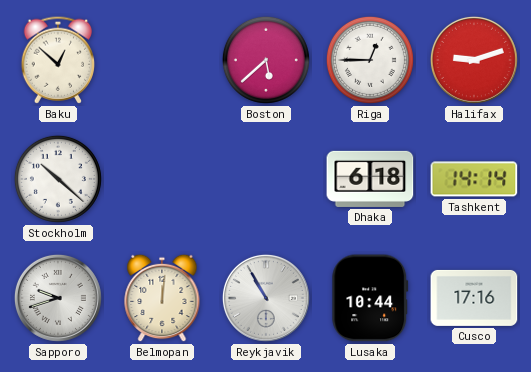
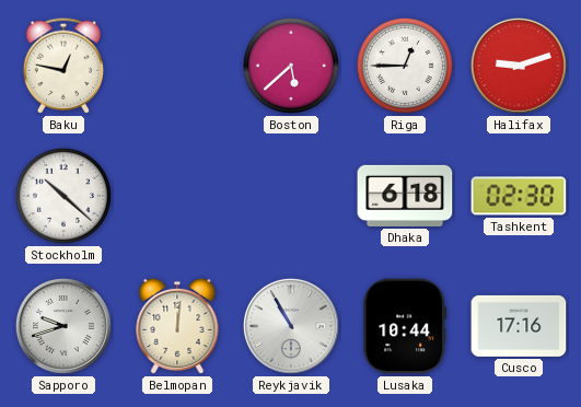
Baku: 12:52 -> 12:47
Tashkent: 14:14 -> 02:30
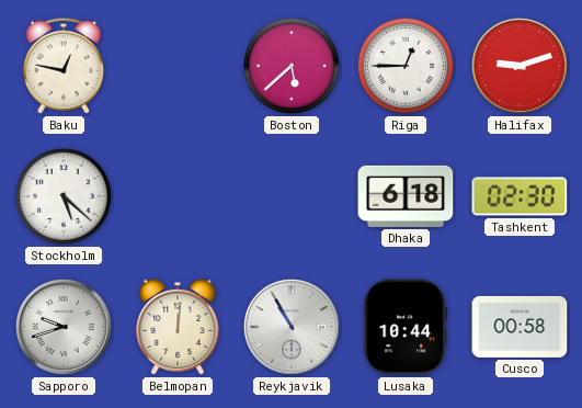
Stockholm: 10:22 -> 5:22
Cusco: 17:16 -> 00:58
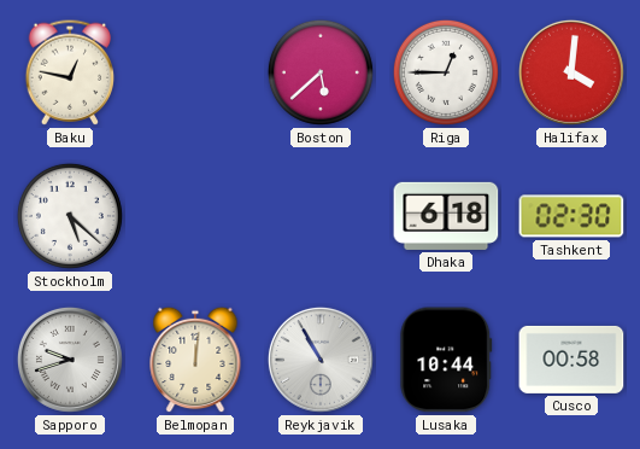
Halifax: 9:12 -> 4:01
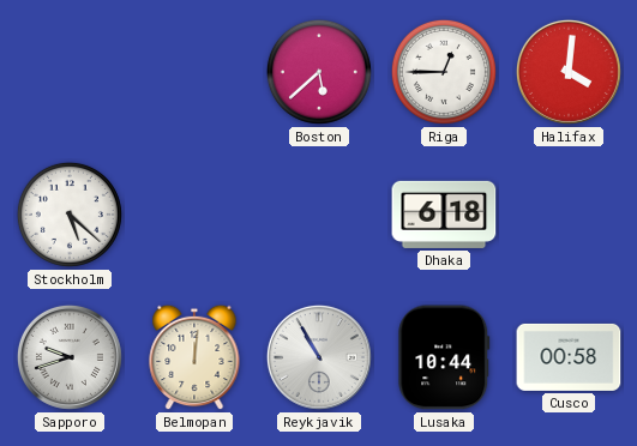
Baku: 12:47 -> none
Tashkent: 02:30 -> none
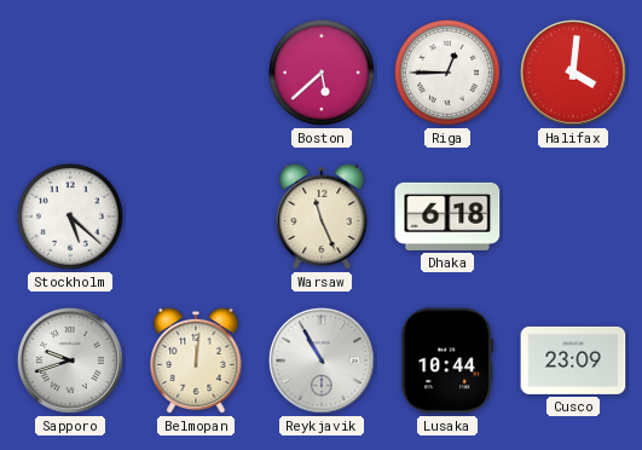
Warsaw: none -> 11:26
Cusco: 00:58 -> 23:09
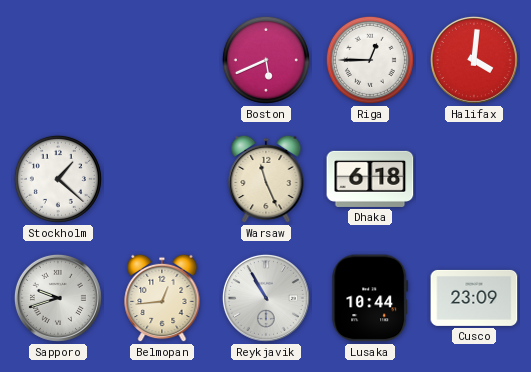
Boston: 5:38 -> 5:41
Stockholm: 5:22 -> 1:22
Belmopan: 12:01 -> 12:44
